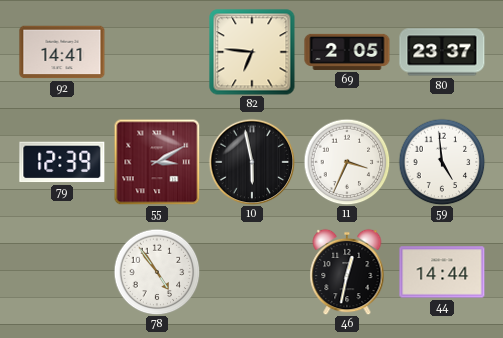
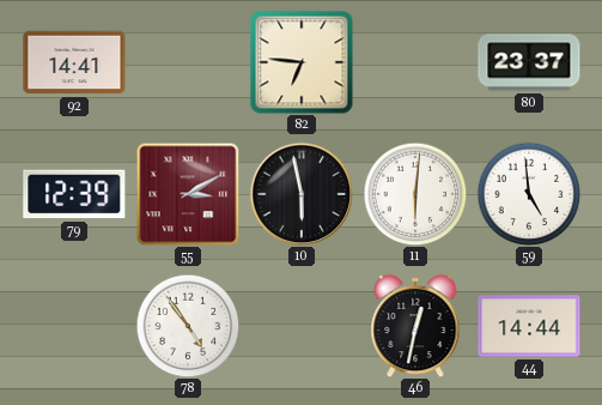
69: 2:05 -> none
11: 3:34 -> 6:01
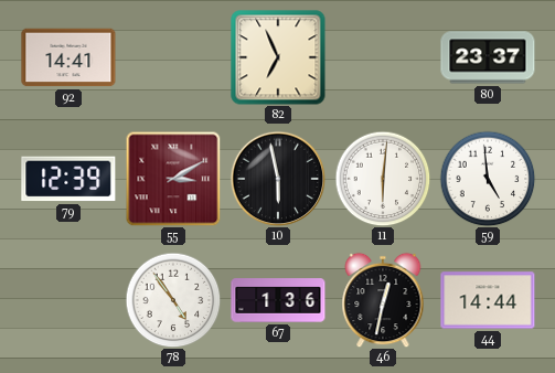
82: 6:46 -> 6:56
67: none -> 1:36
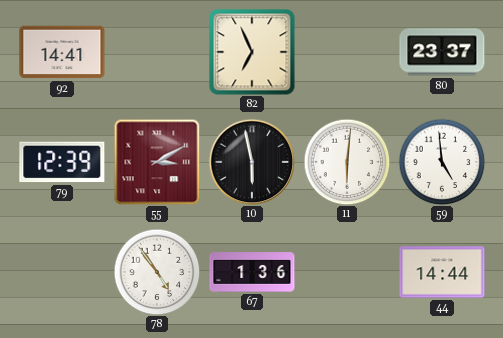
46: 12:32 -> none
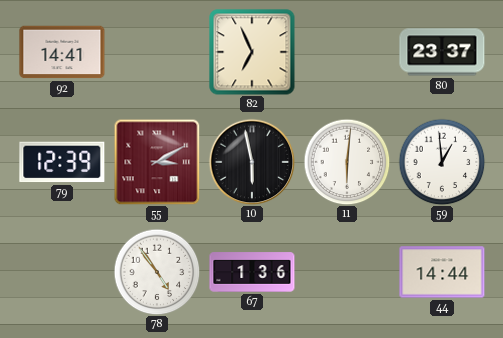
59: 4:59 -> 12:59
